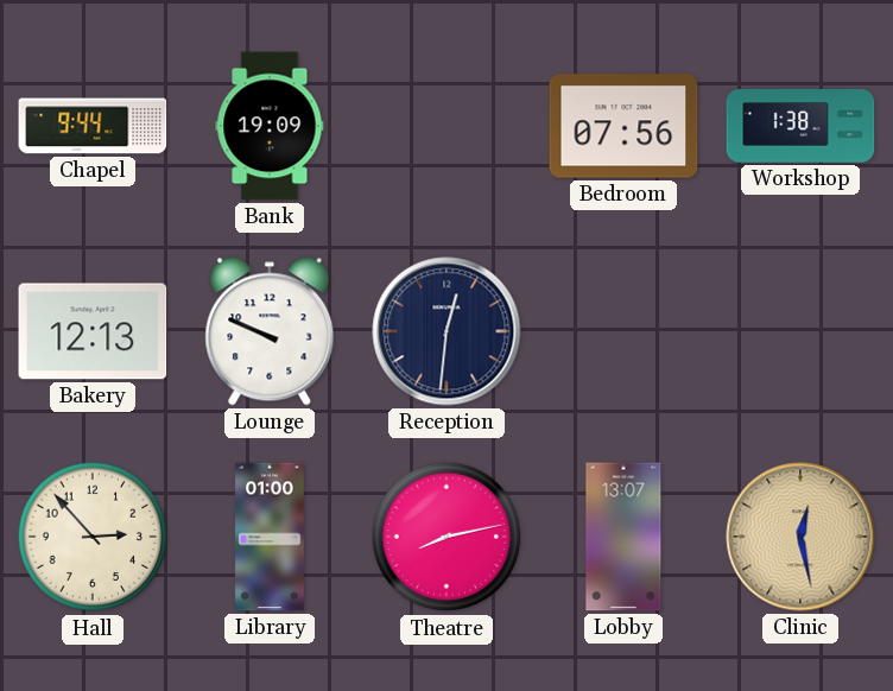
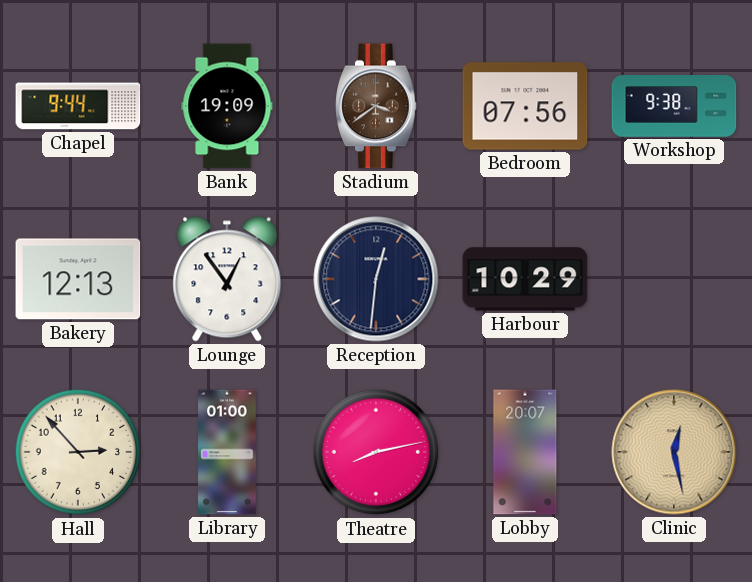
Stadium: none -> 3:39
Workshop: 1:38 -> 9:38
Lounge: 9:49 -> 12:54
Harbour: none -> 10:29
Lobby: 13:07 -> 20:07
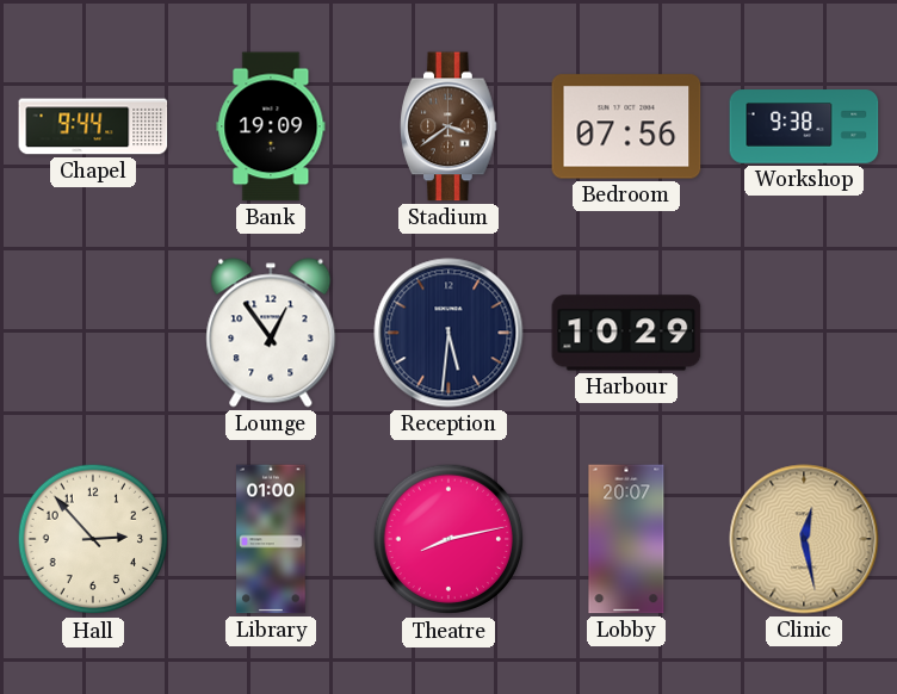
Bakery: 12:13 -> none
Reception: 12:31 -> 5:31
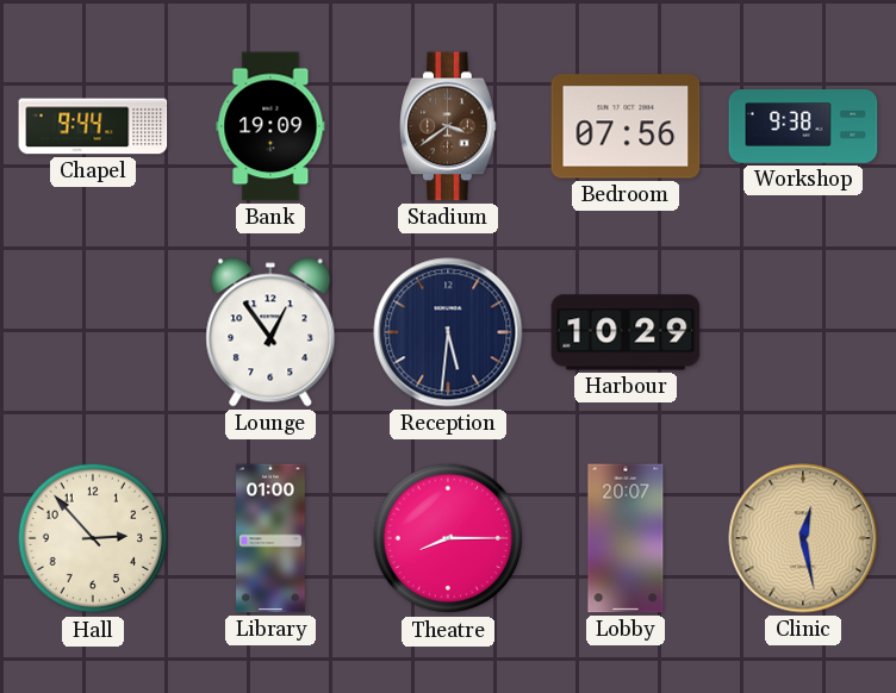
Theatre: 8:13 -> 8:15
